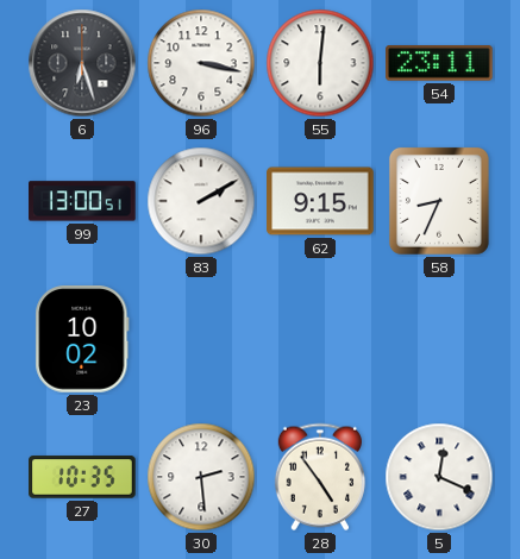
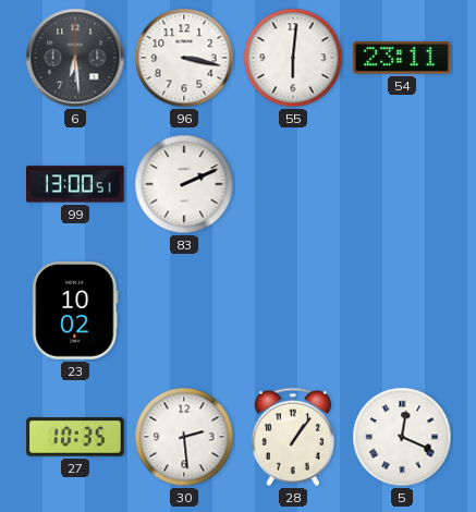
6: 6:27 -> 6:29
83: 2:10 -> 2:11
62: 9:15 -> none
58: 8:34 -> none
28: 4:54 -> 1:06
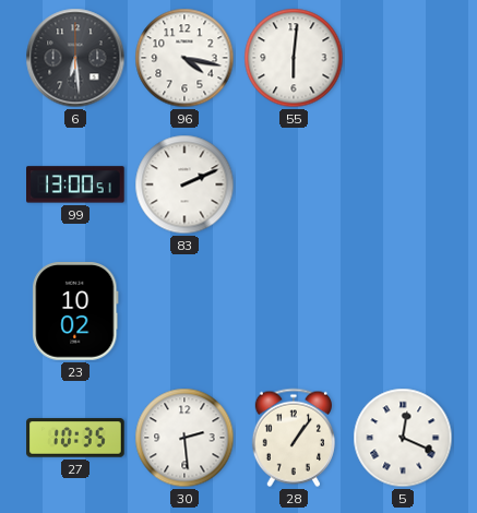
96: 3:17 -> 4:17
54: 23:11 -> none
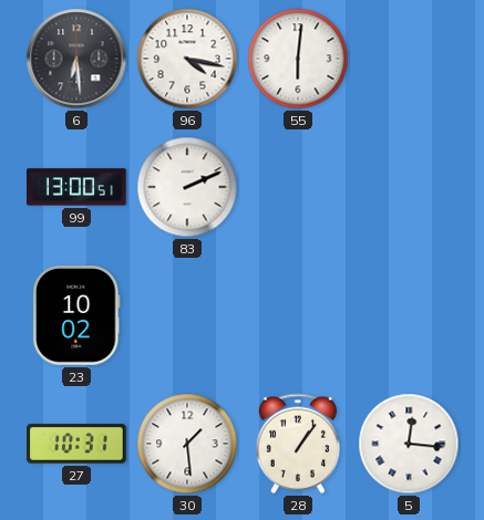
27: 10:35 -> 10:31
30: 2:29 -> 1:29
5: 12:19 -> 12:16
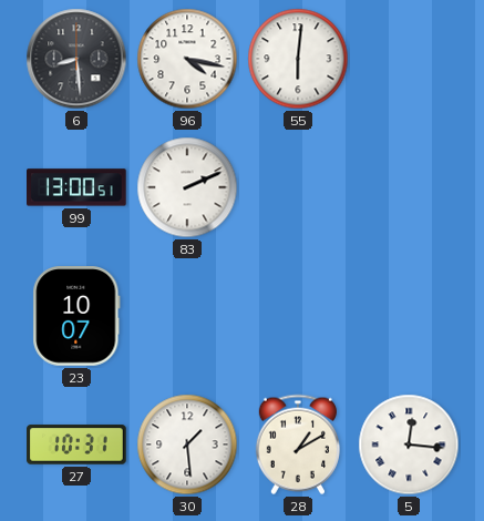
6: 6:29 -> 8:29
23: 10:02 -> 10:07
28: 1:06 -> 1:10
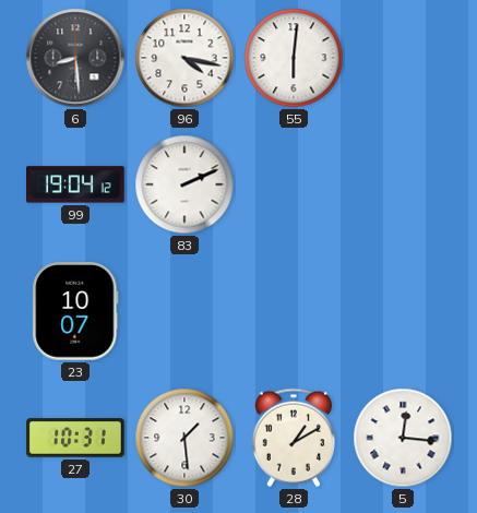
99: 13:00 -> 19:04
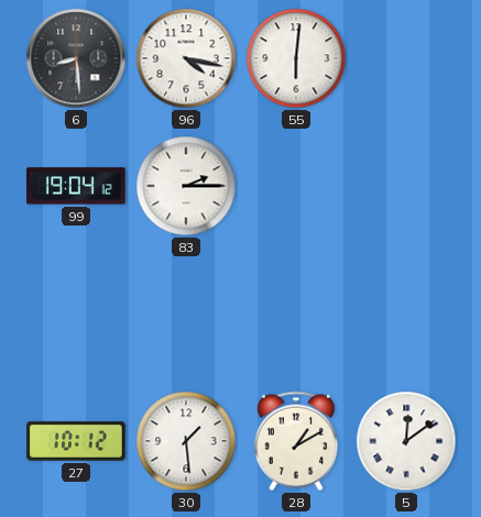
83: 2:11 -> 2:15
23: 10:07 -> none
27: 10:31 -> 10:12
5: 12:16 -> 12:09
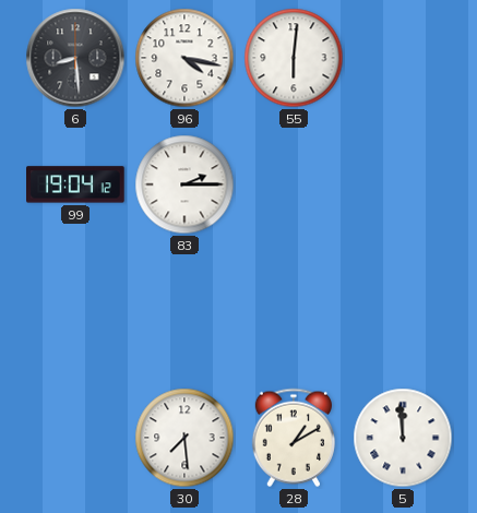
27: 10:12 -> none
30: 1:29 -> 7:29
5: 12:09 -> 11:59
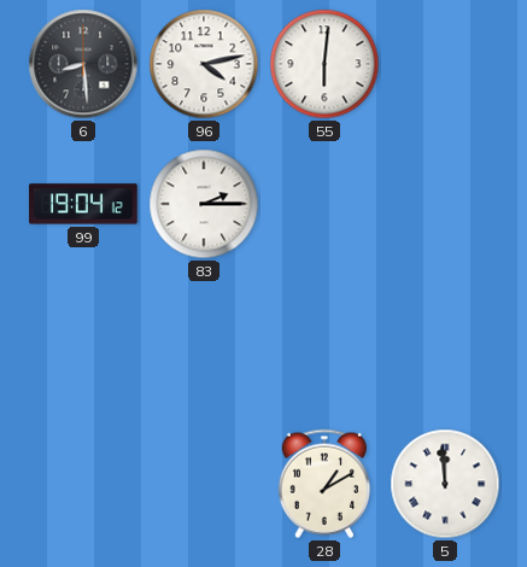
96: 4:17 -> 4:13
30: 7:29 -> none
